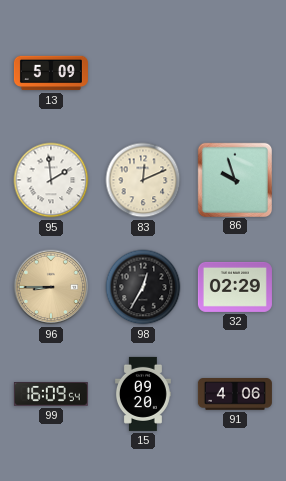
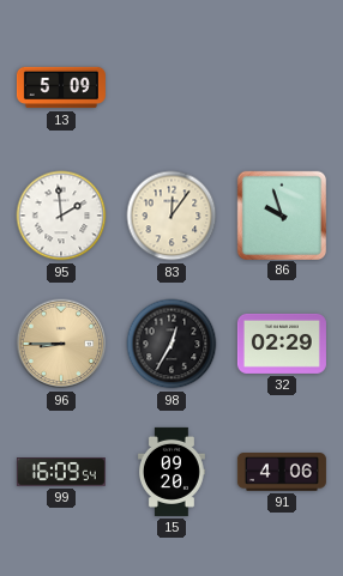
83: 12:11 -> 12:06
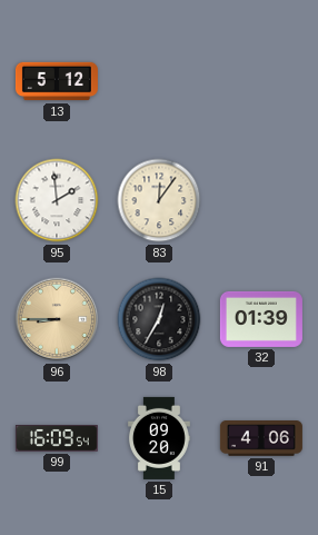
13: 5:09 -> 5:12
86: 9:57 -> none
32: 02:29 -> 01:39
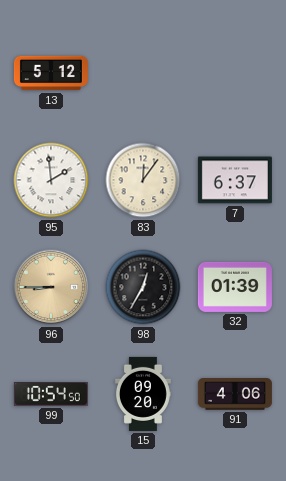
7: none -> 6:37
99: 16:09 -> 10:54
